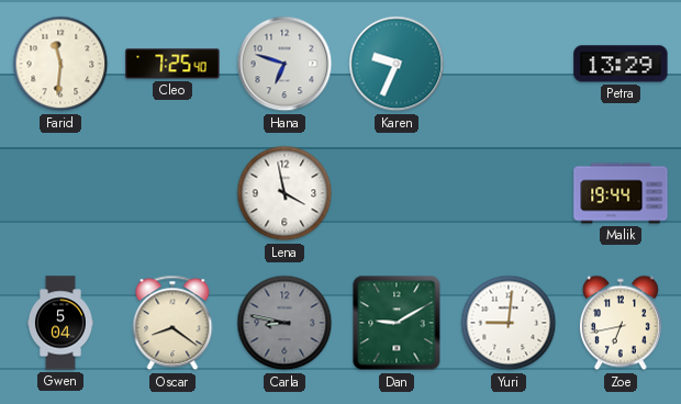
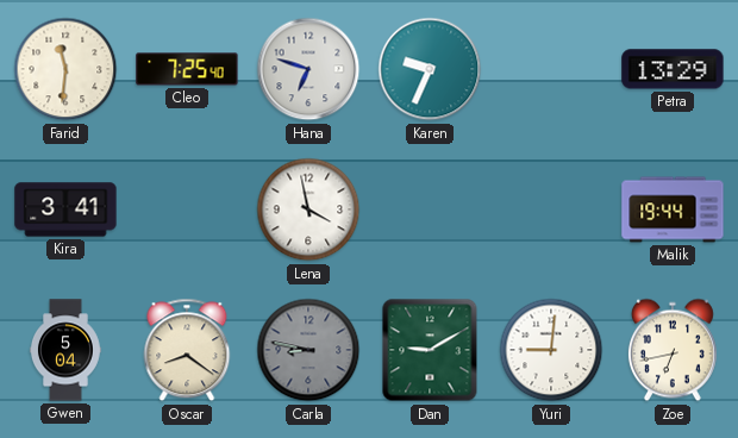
Kira: none -> 3:41
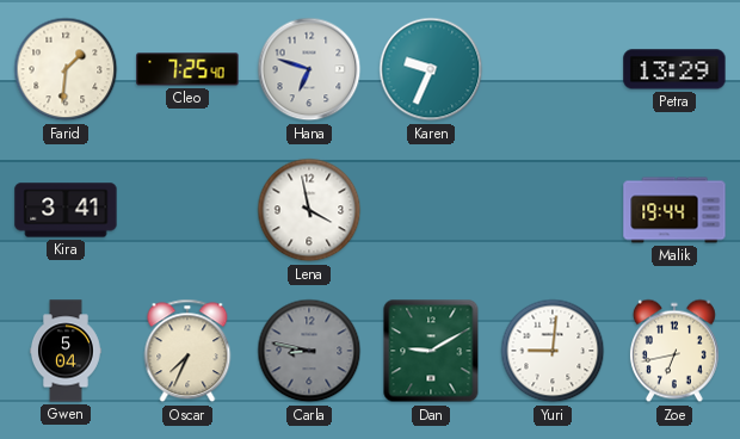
Farid: 11:31 -> 1:31
Oscar: 8:21 -> 7:34
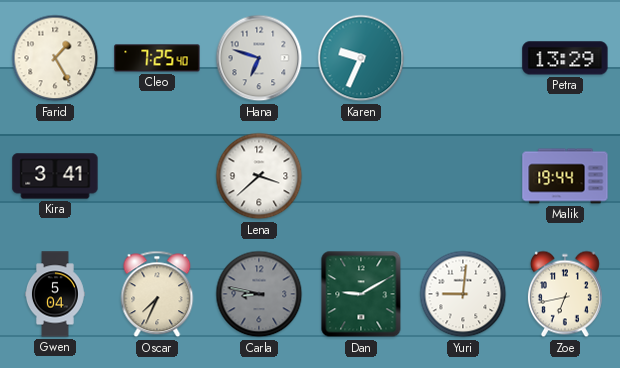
Farid: 1:31 -> 1:25
Lena: 3:58 -> 3:38
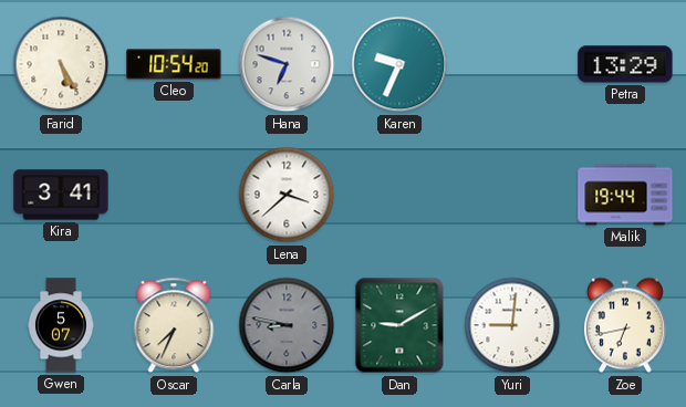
Farid: 1:25 -> 5:25
Cleo: 7:25 -> 10:54
Gwen: 5:04 -> 5:07
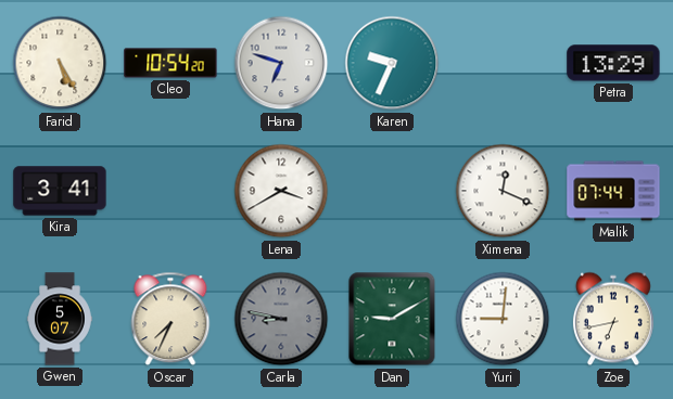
Lena: 3:38 -> 3:40
Ximena: none -> 12:19
Malik: 19:44 -> 07:44
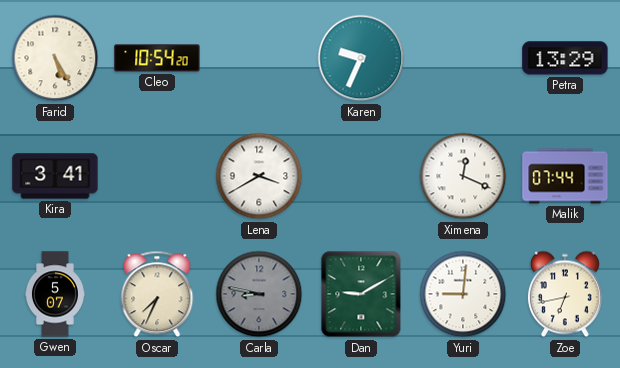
Hana: 6:48 -> none
